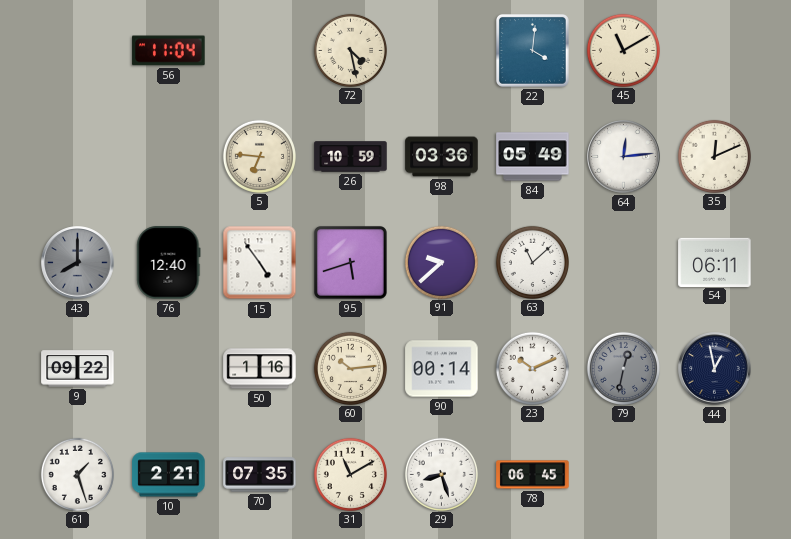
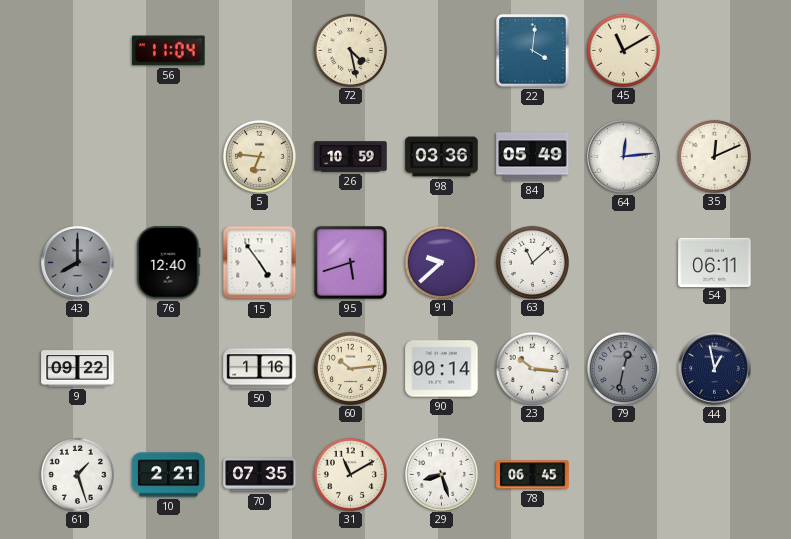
23: 10:11 -> 10:16
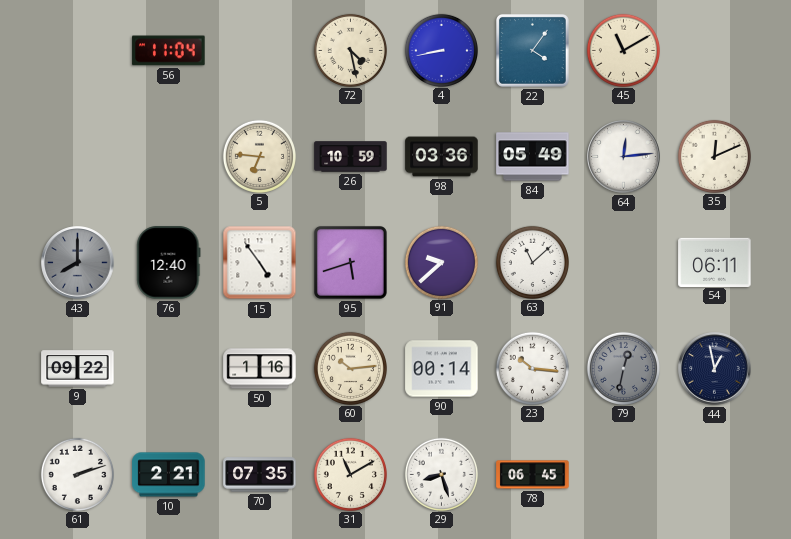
4: none -> 8:43
22: 4:01 -> 4:06
61: 1:27 -> 2:12
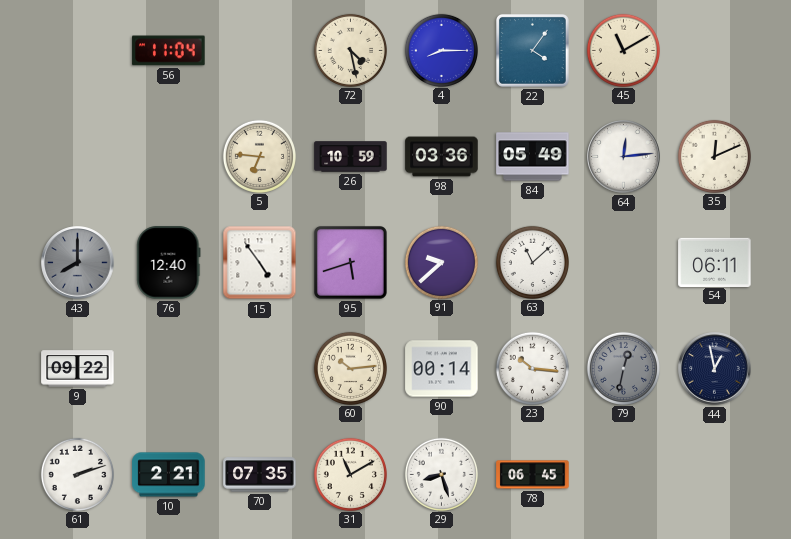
4: 8:43 -> 8:15
50: 1:16 -> none
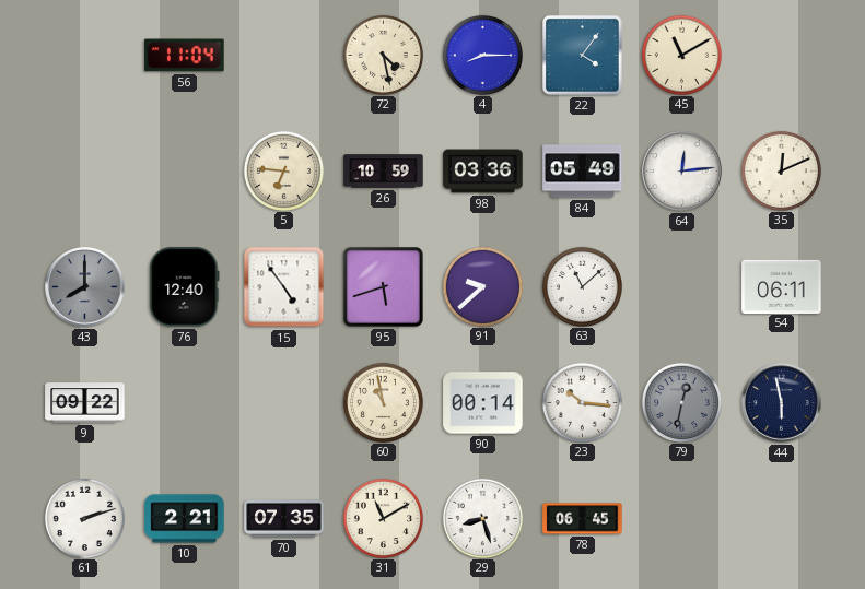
60: 10:14 -> 10:58
44: 12:58 -> 5:58
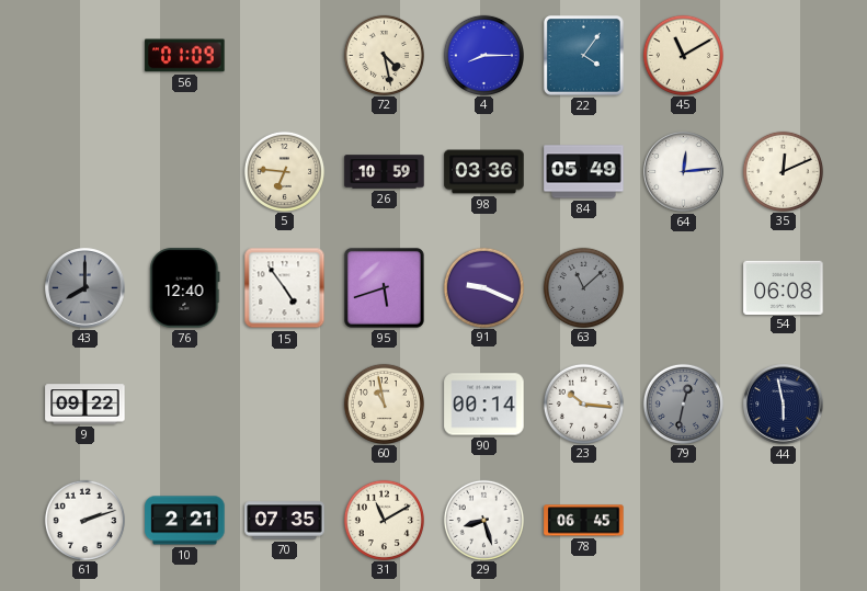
56: 11:04 -> 01:09
91: 9:38 -> 9:19
63 dial: white -> grey
54: 06:11 -> 06:08
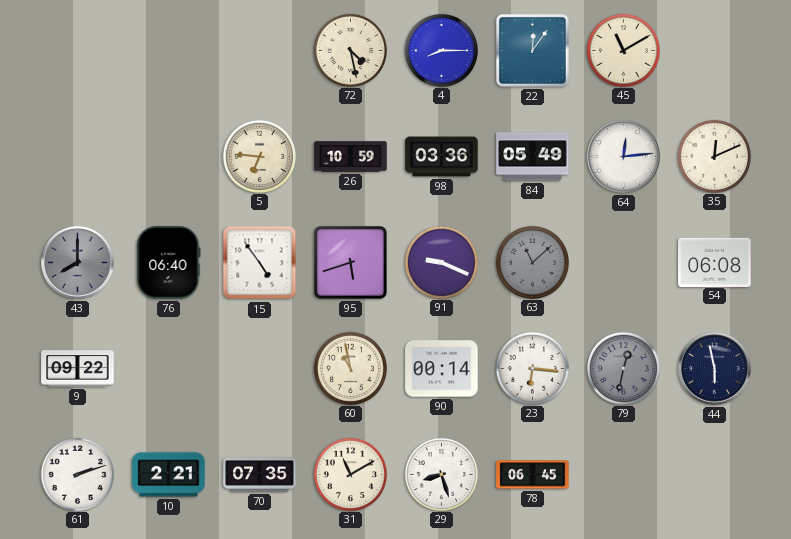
56: 01:09 -> none
22: 4:06 -> 12:06
76: 12:40 -> 06:40
23: 10:16 -> 6:16
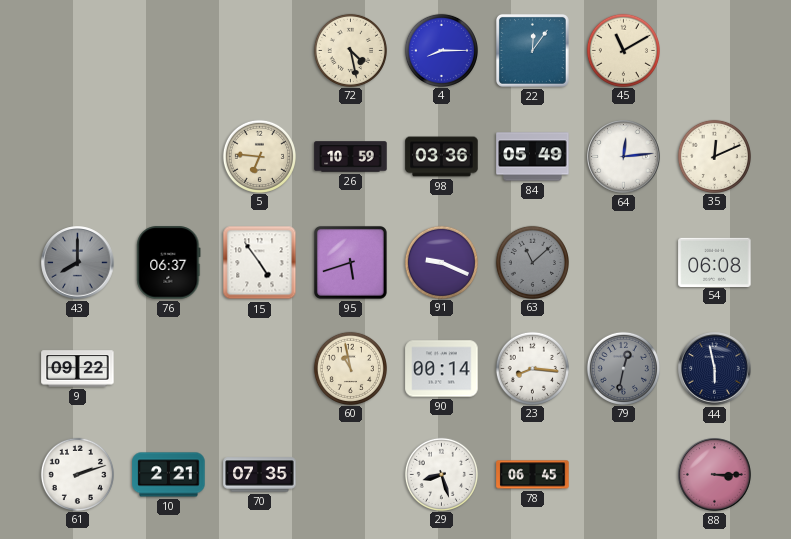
76: 06:40 -> 06:37
23: 6:16 -> 8:16
31: 11:10 -> none
88: none -> 3:15
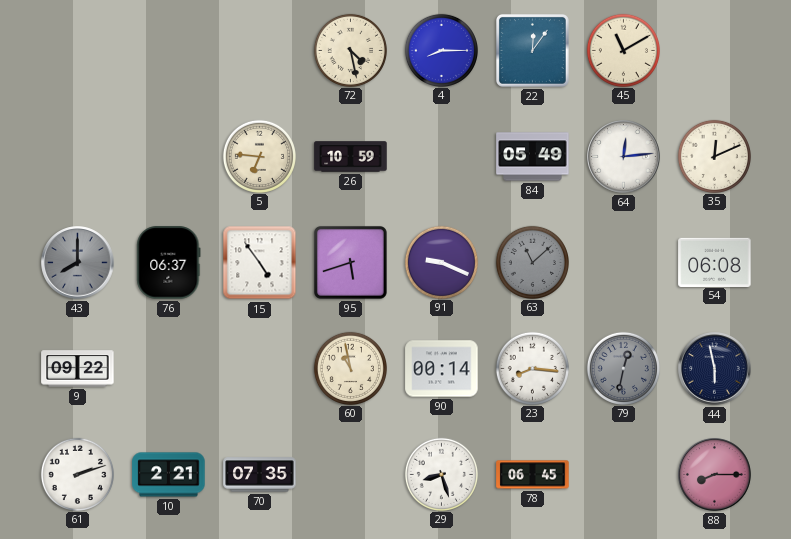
98: 03:36 -> none
88: 3:15 -> 8:15
